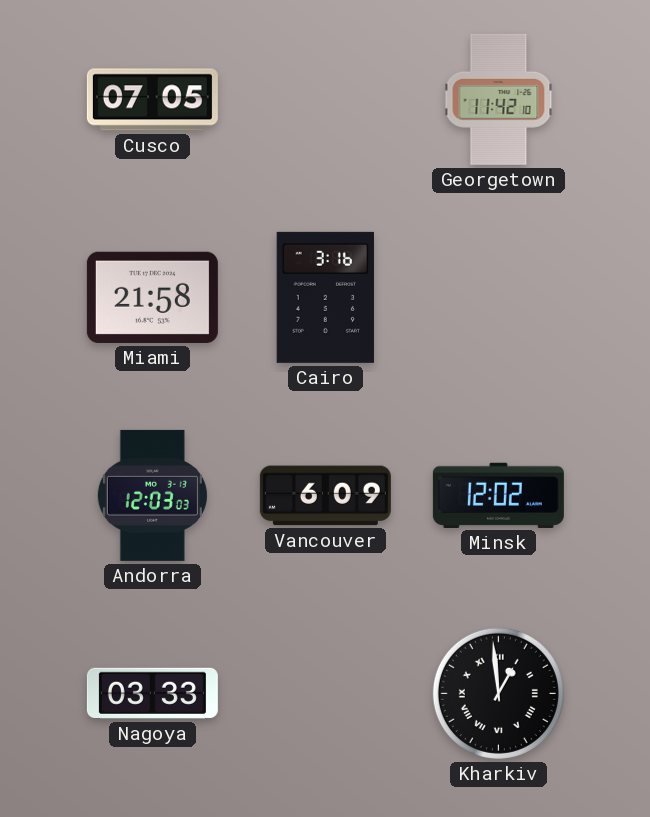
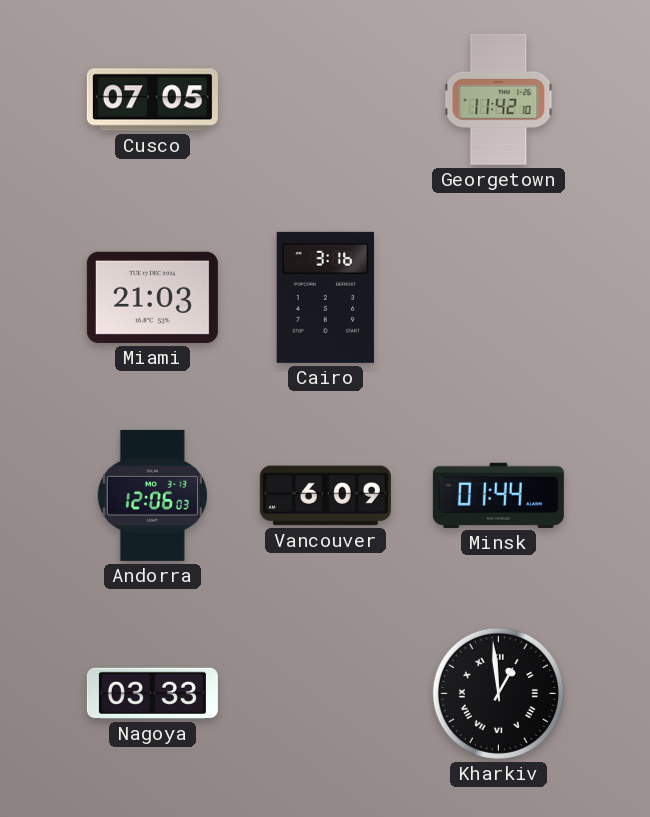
Miami: 21:58 -> 21:03
Andorra: 12:03 -> 12:06
Minsk: 12:02 -> 01:44
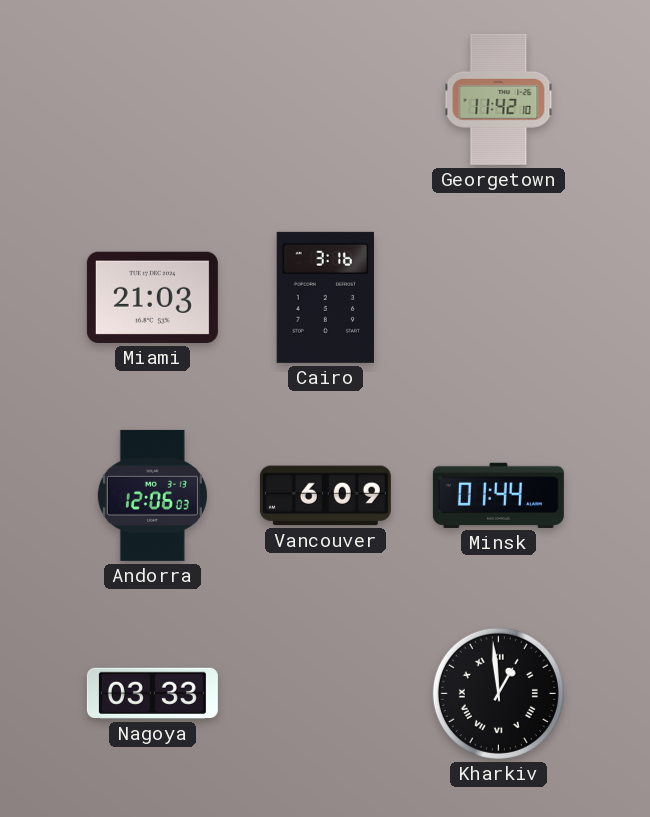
Cusco: 07:05 -> none
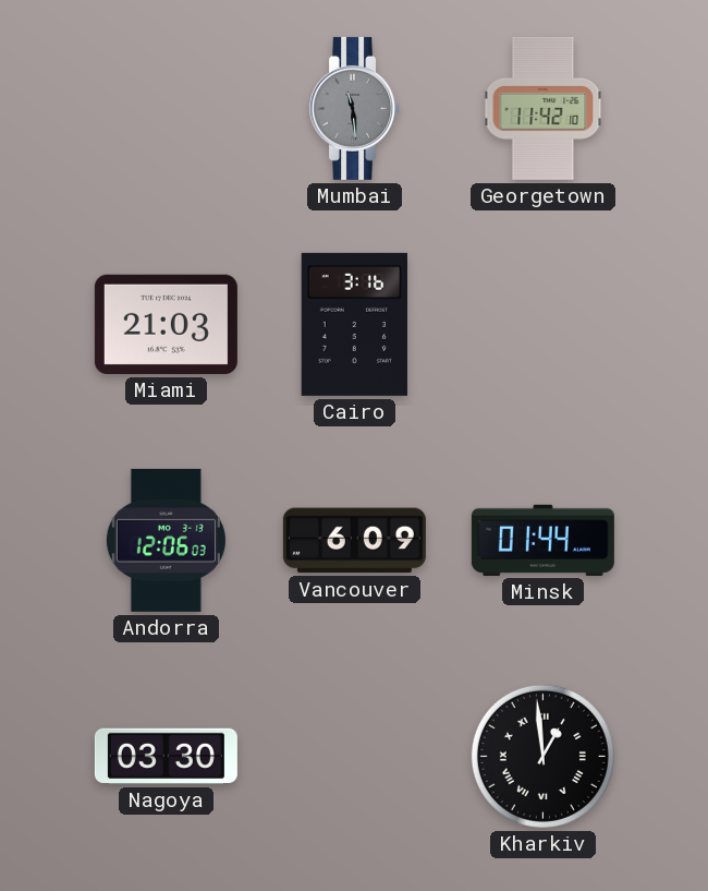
Mumbai: none -> 11:29
Nagoya: 03:33 -> 03:30
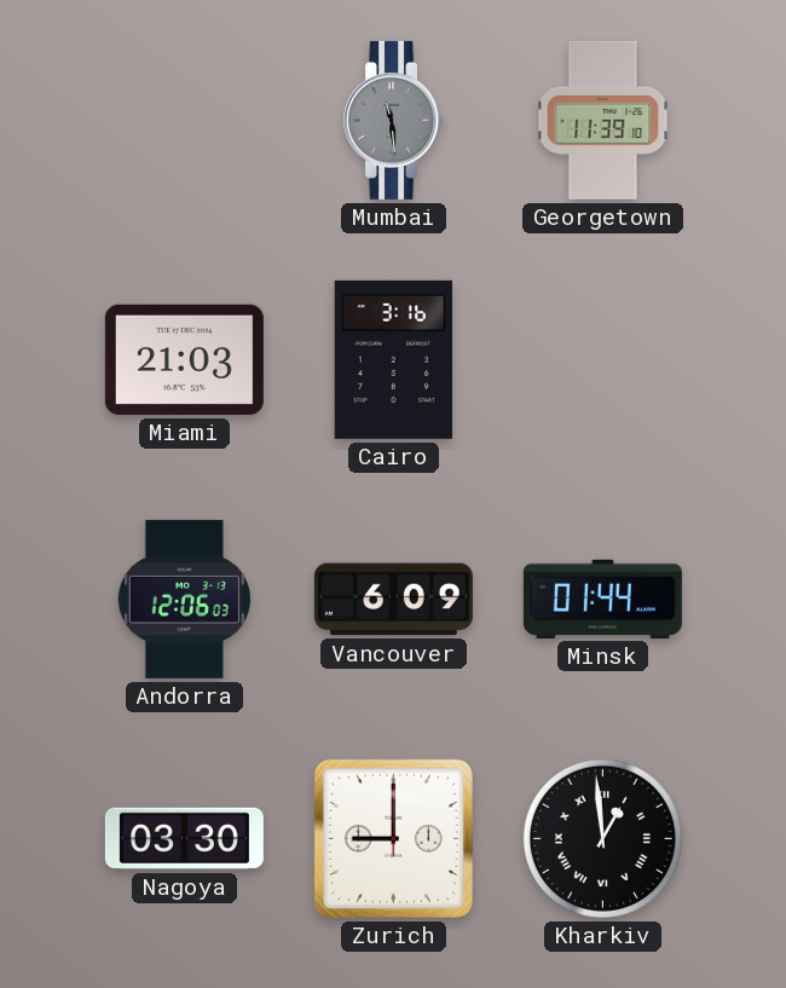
Georgetown: 11:42 -> 11:39
Zurich: none -> 9:00
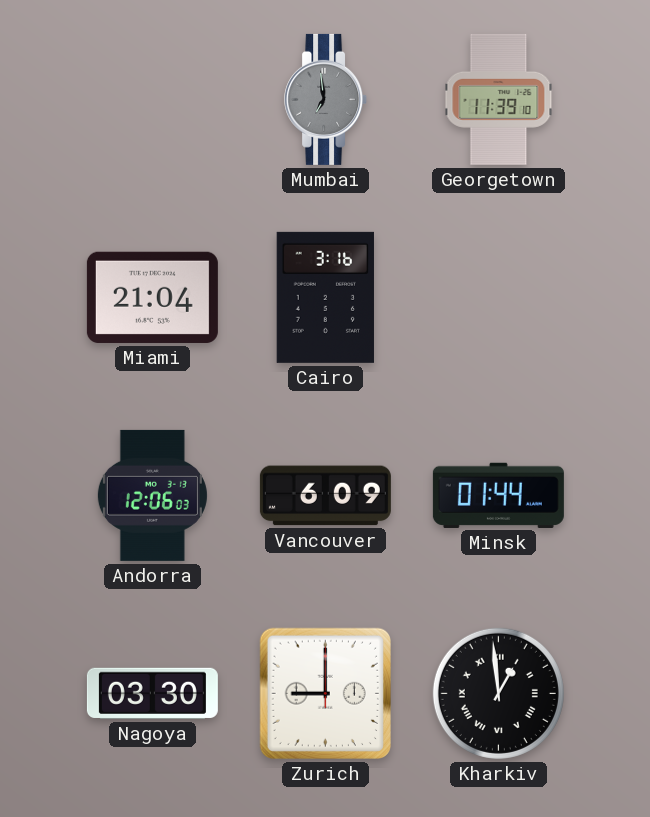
Mumbai: 11:29 -> 6:59
Miami: 21:03 -> 21:04
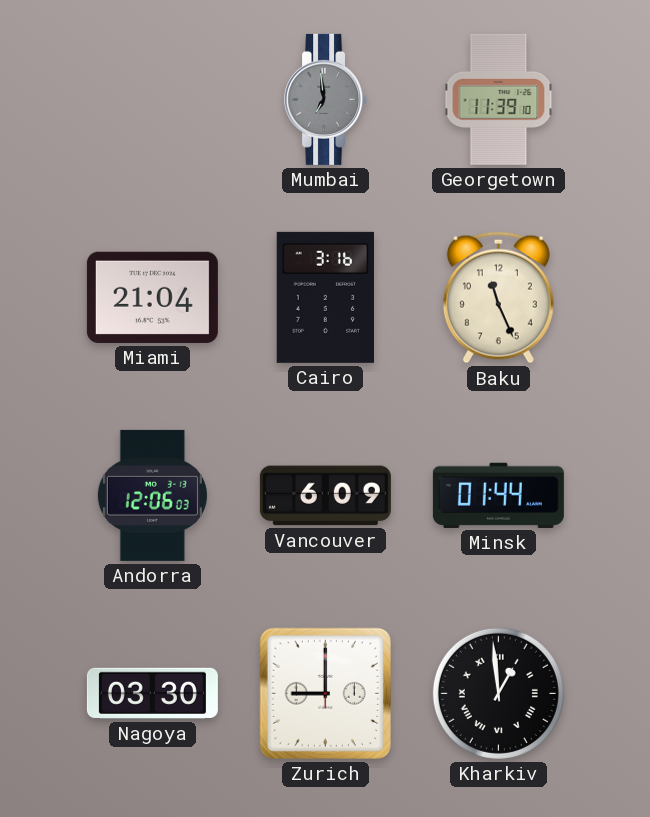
Baku: none -> 11:26
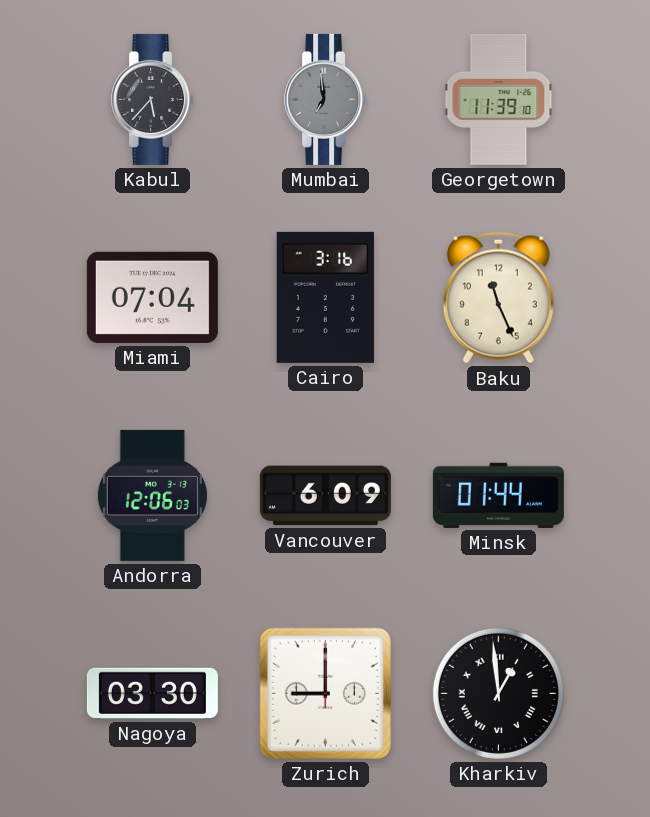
Kabul: none -> 5:37
Miami: 21:04 -> 07:04
